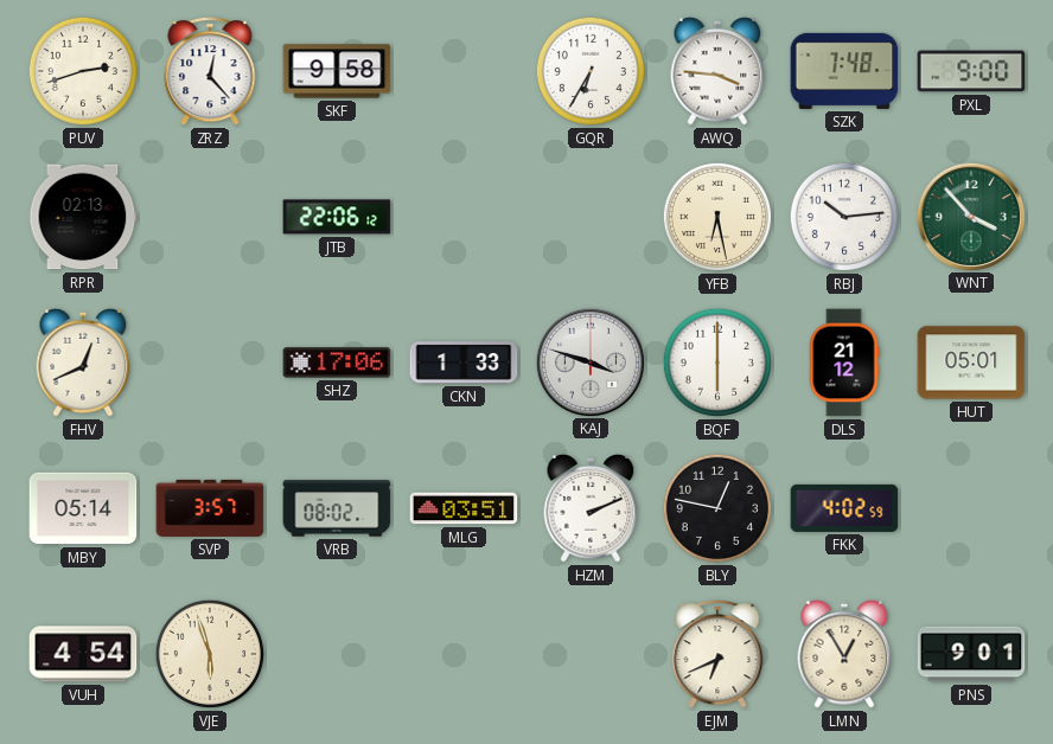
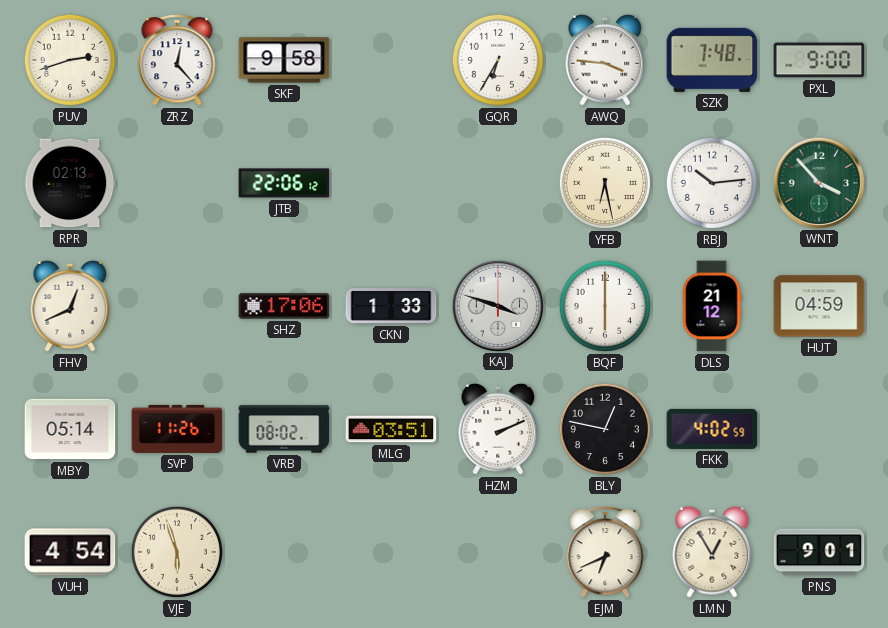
HUT: 05:01 -> 04:59
SVP: 3:57 -> 11:26
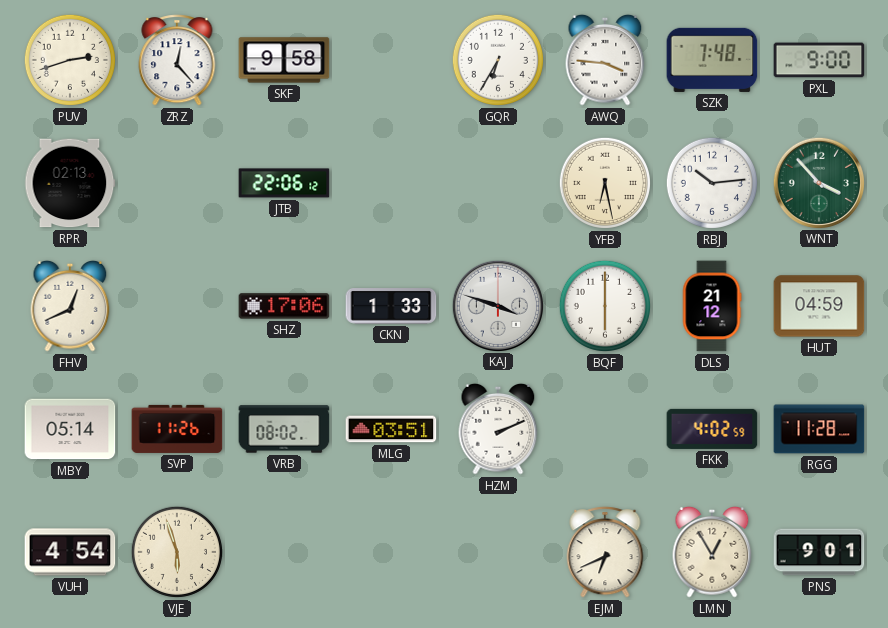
BLY: 12:47 -> none
RGG: none -> 11:28
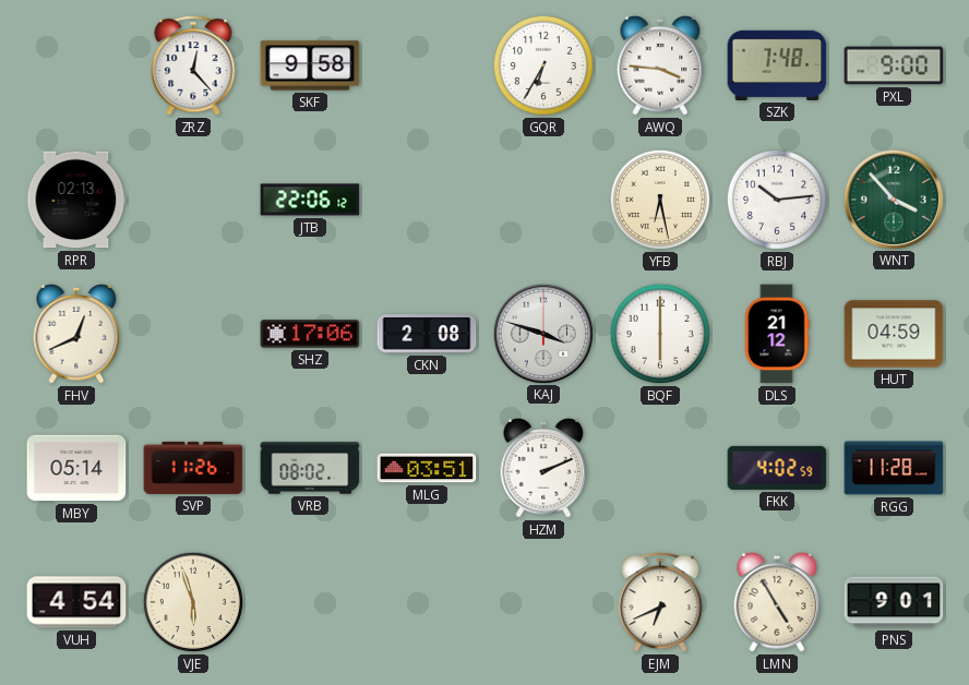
PUV: 2:42 -> none
CKN: 1:33 -> 2:08
LMN: 12:55 -> 4:55
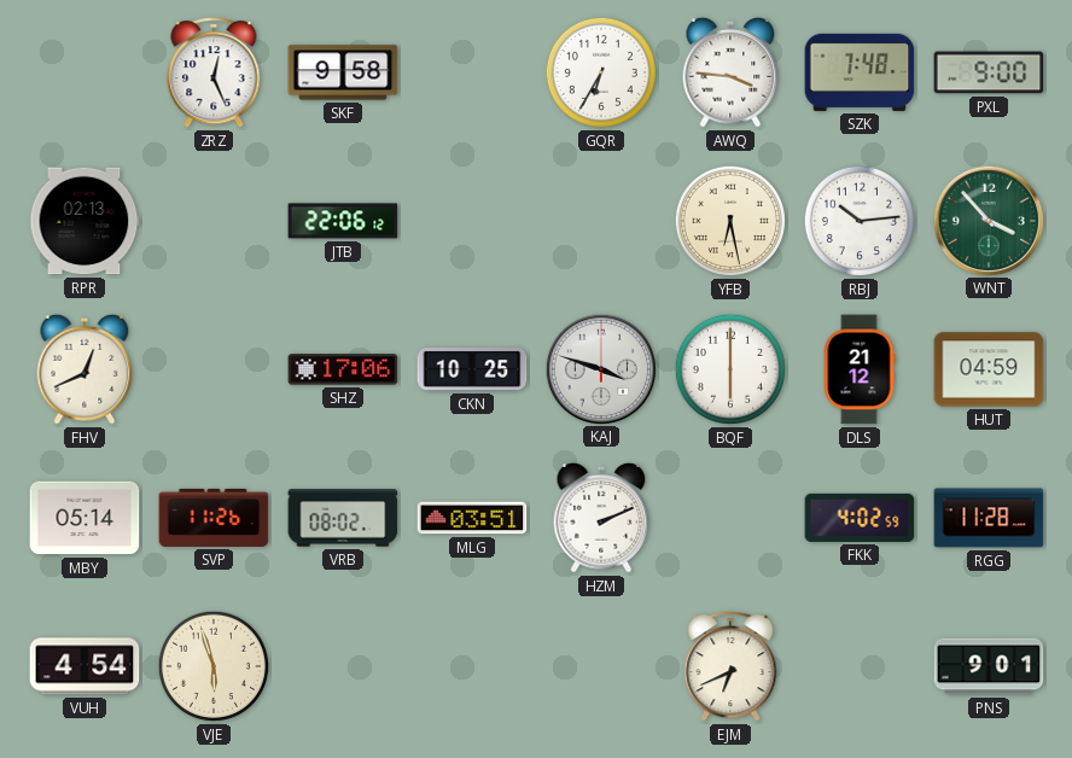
ZRZ: 12:23 -> 12:26
CKN: 2:08 -> 10:25
LMN: 4:55 -> none
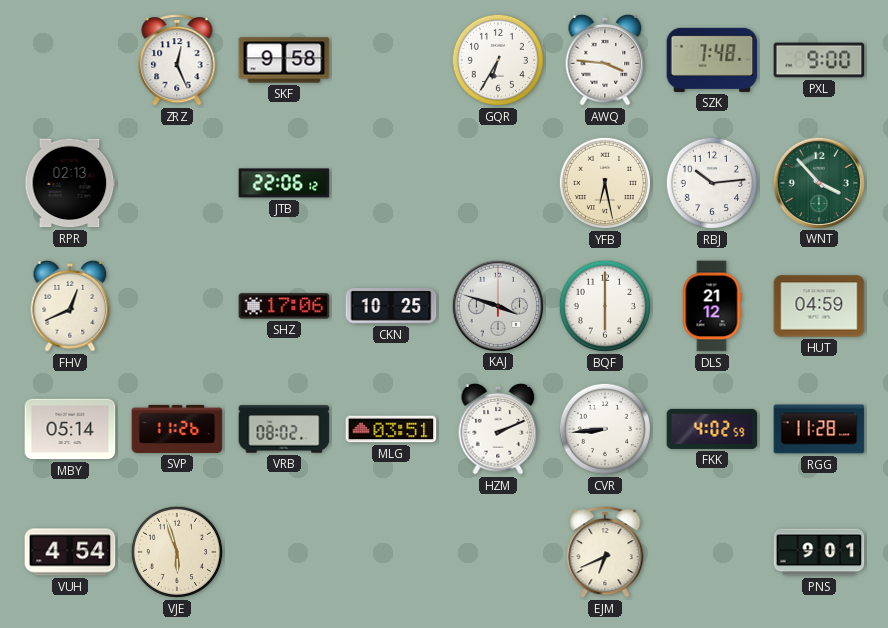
CVR: none -> 8:44
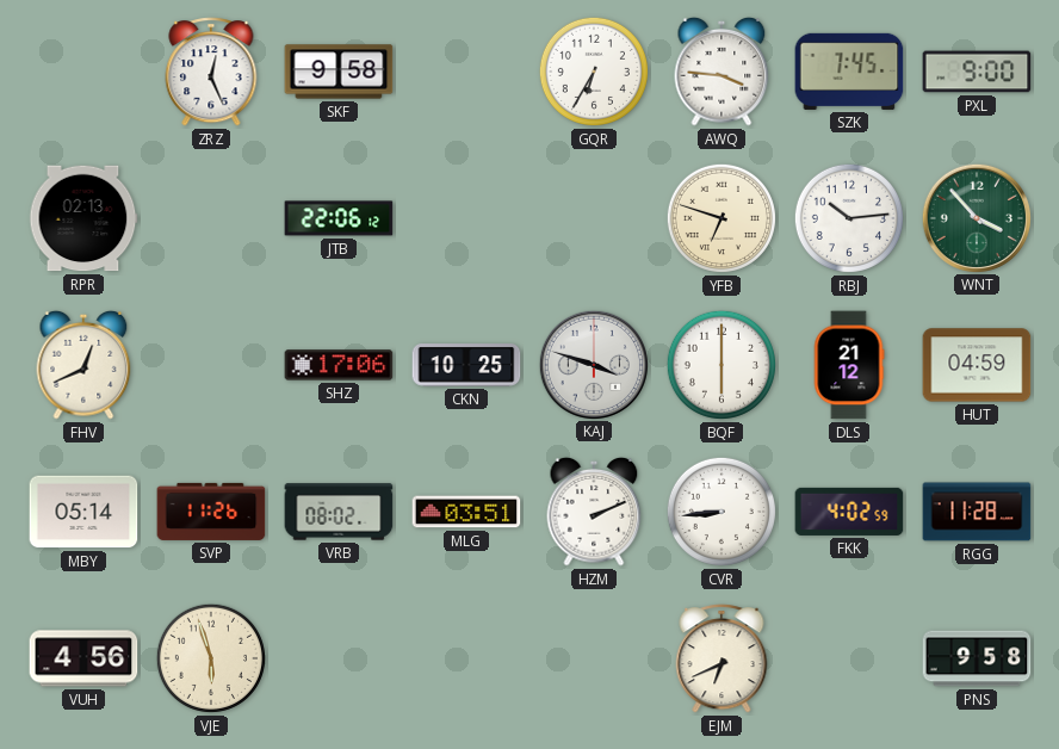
SZK: 7:48 -> 7:45
YFB: 6:28 -> 6:48
VUH: 4:54 -> 4:56
PNS: 9:01 -> 9:58
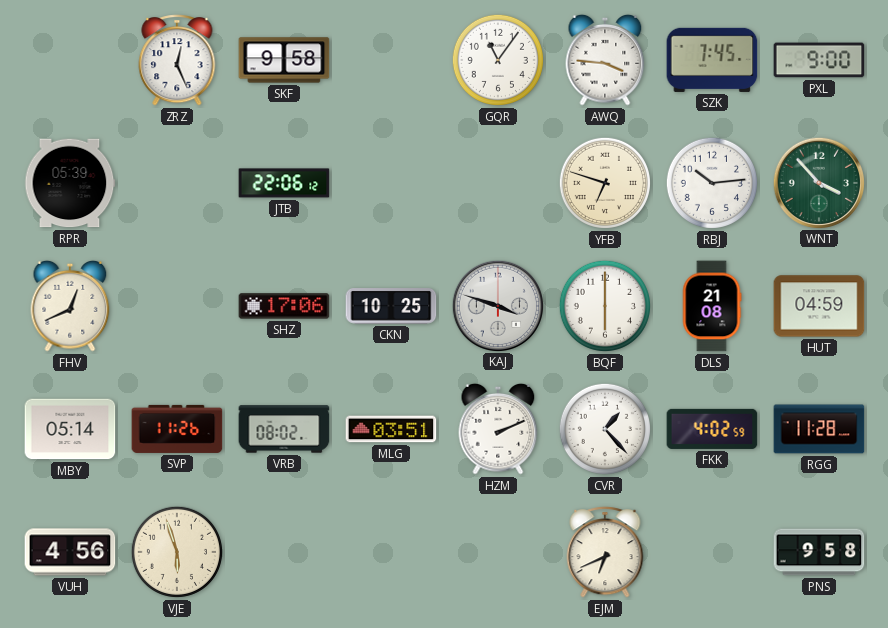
GQR: 6:35 -> 11:06
RPR: 02:13 -> 05:39
DLS: 21:12 -> 21:08
CVR: 8:44 -> 1:23
